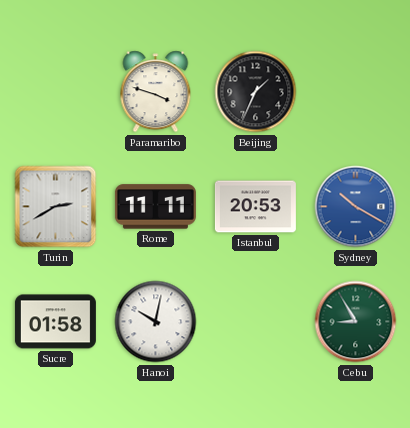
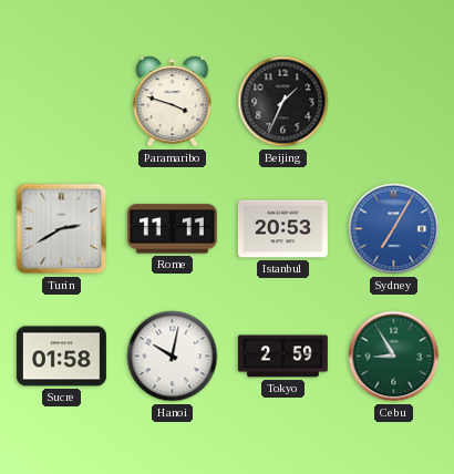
Sydney: 10:20 -> 7:05
Tokyo: none -> 2:59
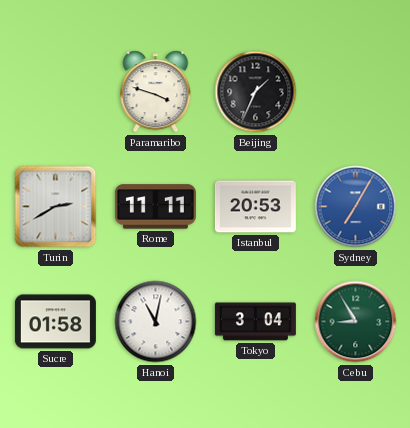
Hanoi: 10:02 -> 11:02
Tokyo: 2:59 -> 3:04
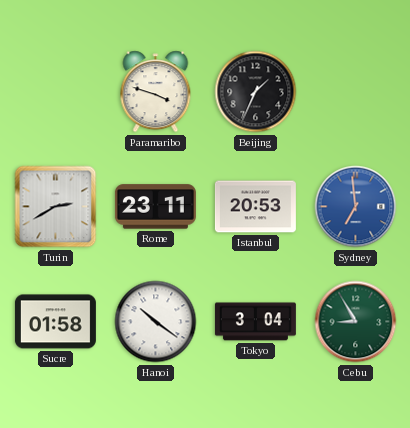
Rome: 11:11 -> 23:11
Sydney: 7:05 -> 6:59
Hanoi: 11:02 -> 10:21
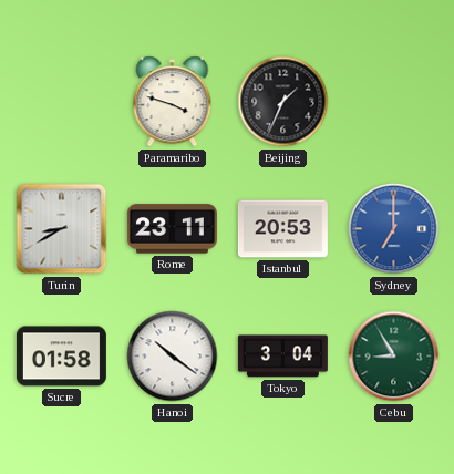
Turin: 2:40 -> 8:40
Sydney: 6:59 -> 7:00
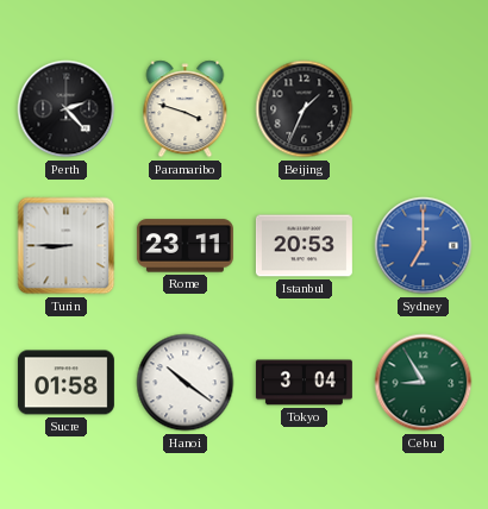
Perth: none -> 2:23
Turin: 8:40 -> 8:45
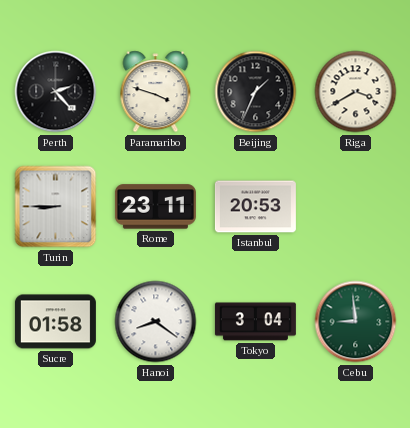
Riga: none -> 3:40
Sydney: 7:00 -> none
Hanoi: 10:21 -> 8:21
Cebu: 8:55 -> 8:59
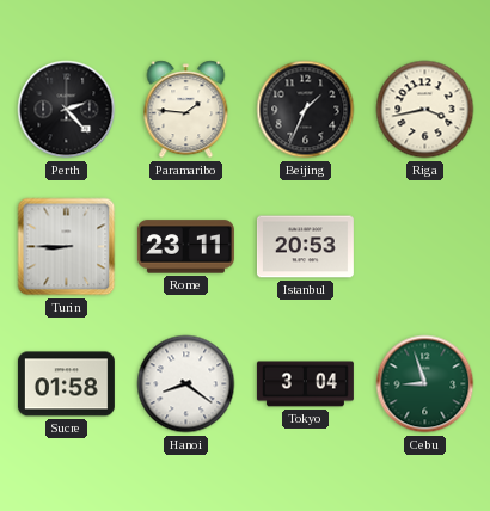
Paramaribo: 3:48 -> 1:46
Riga: 3:40 -> 3:43
Cebu: 8:59 -> 8:57
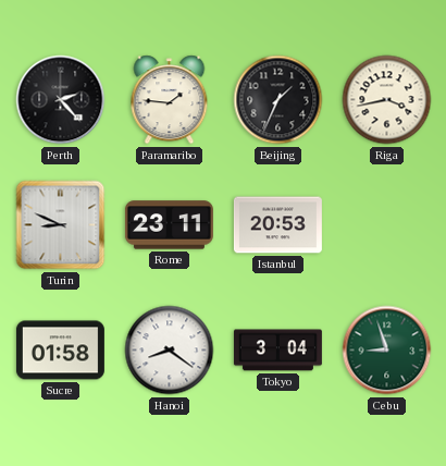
Turin: 8:45 -> 8:49
